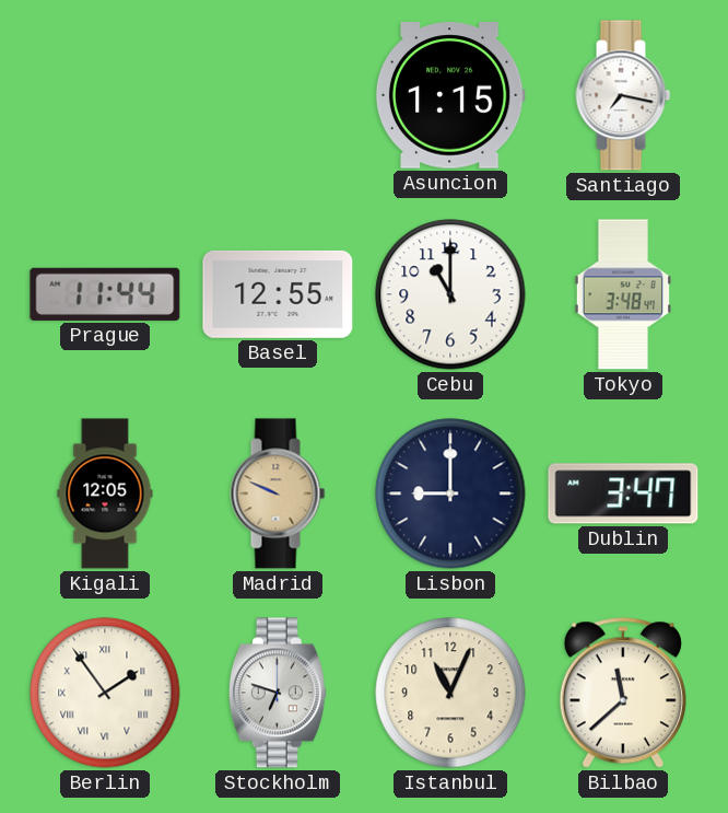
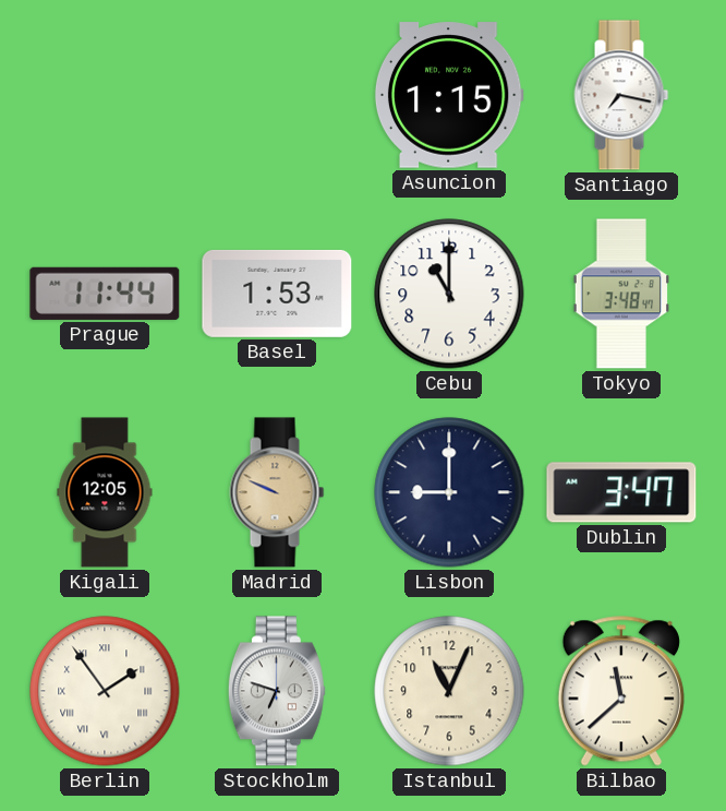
Basel: 12:55 -> 1:53
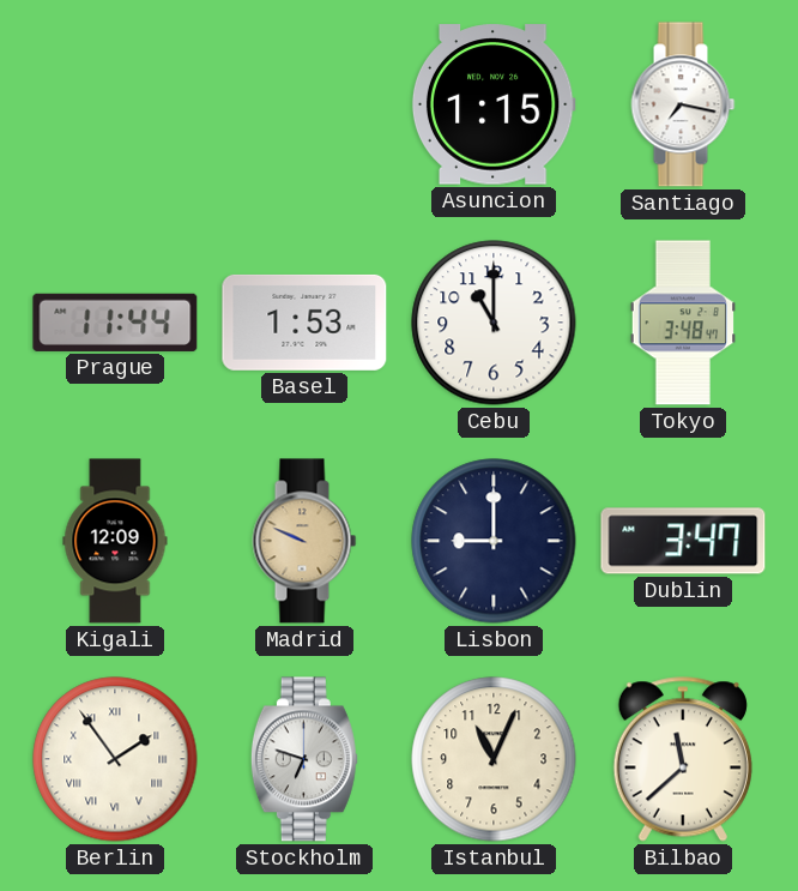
Kigali: 12:05 -> 12:09
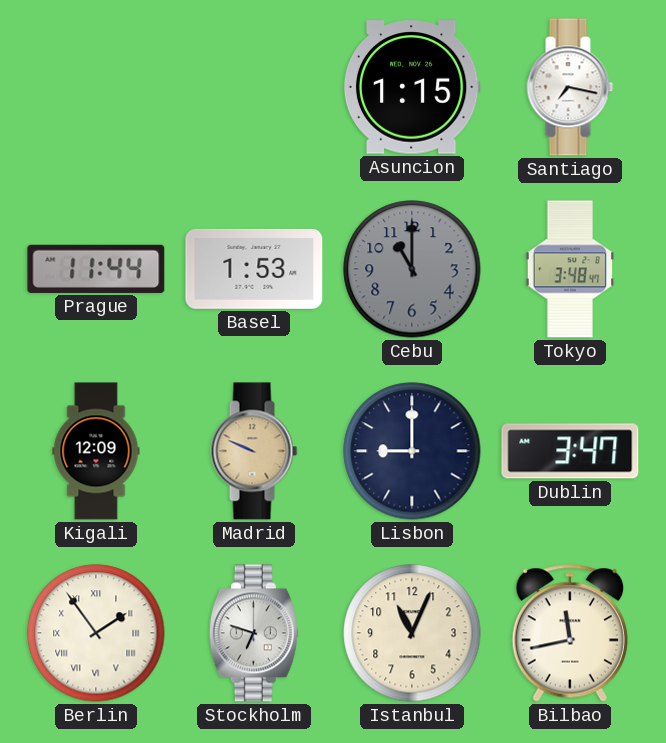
Cebu dial: white -> grey
Bilbao: 11:38 -> 11:43
